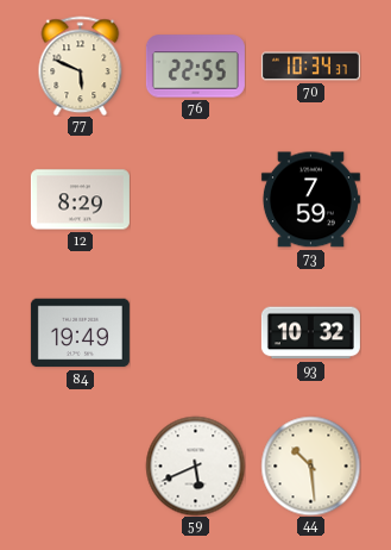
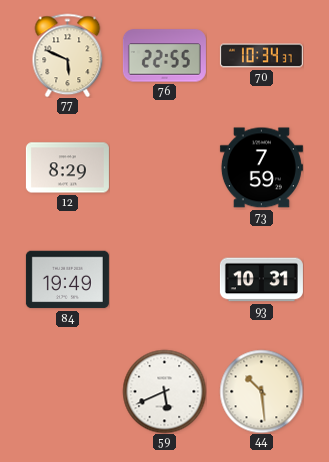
93: 10:32 -> 10:31
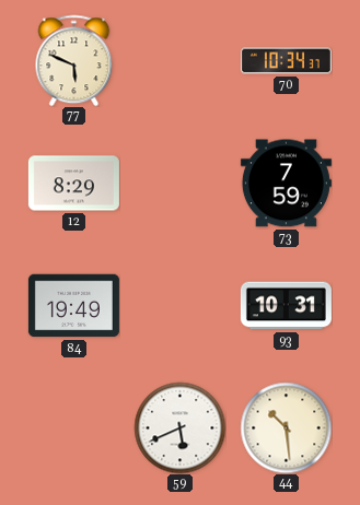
76: 22:55 -> none
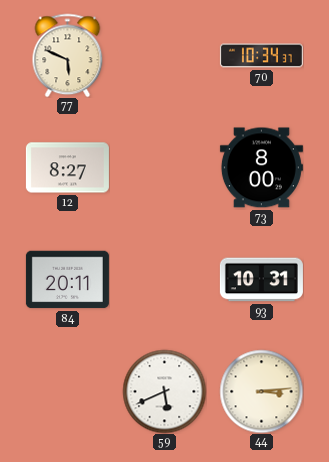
12: 8:29 -> 8:27
73: 7:59 -> 8:00
84: 19:49 -> 20:11
44: 10:29 -> 3:14
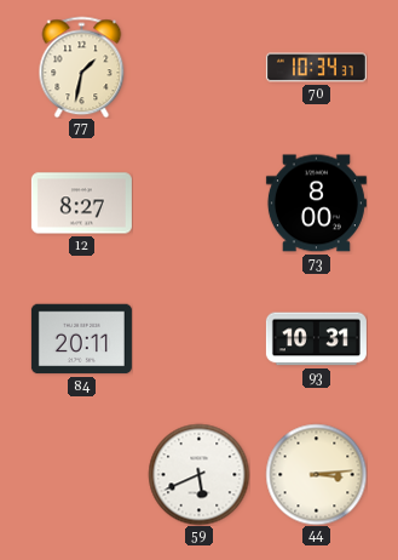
77: 5:49 -> 1:32
